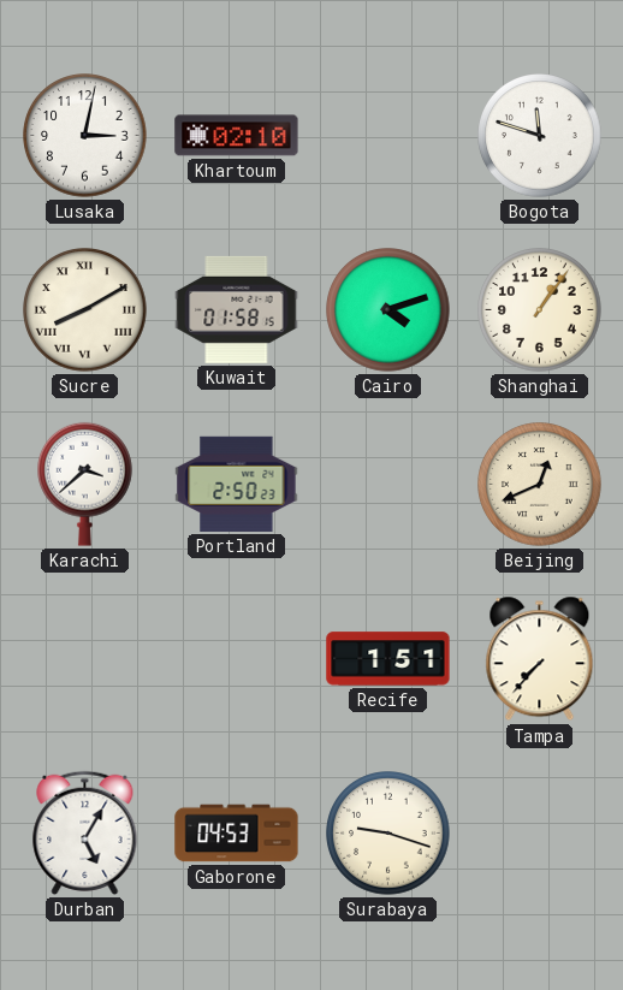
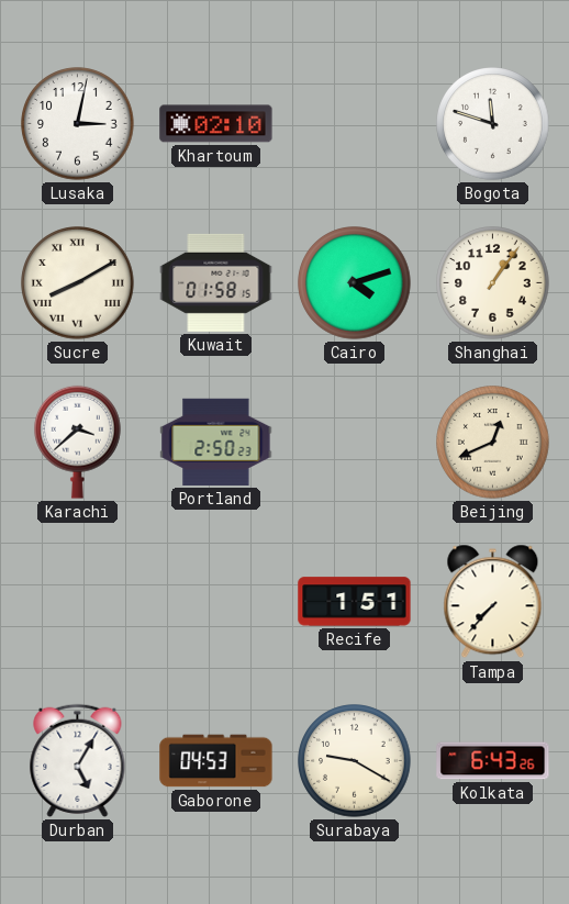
Surabaya: 9:18 -> 9:20
Kolkata: none -> 6:43
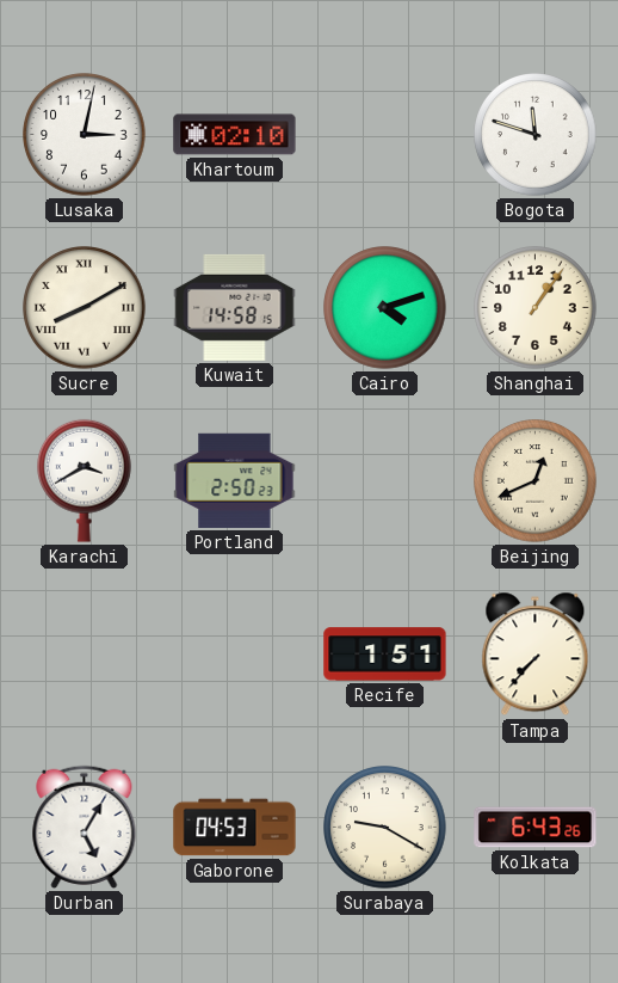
Kuwait: 01:58 -> 14:58
Karachi: 3:38 -> 3:40
